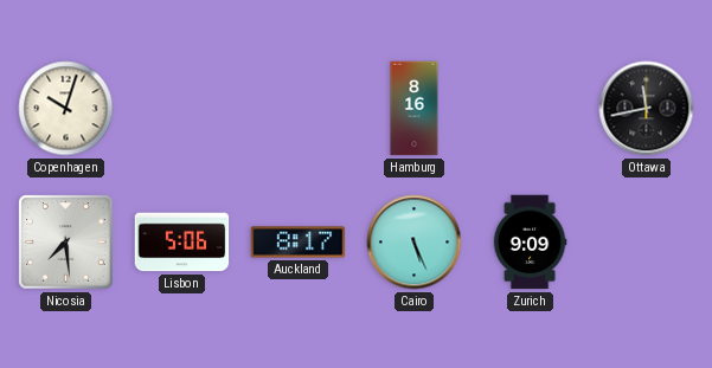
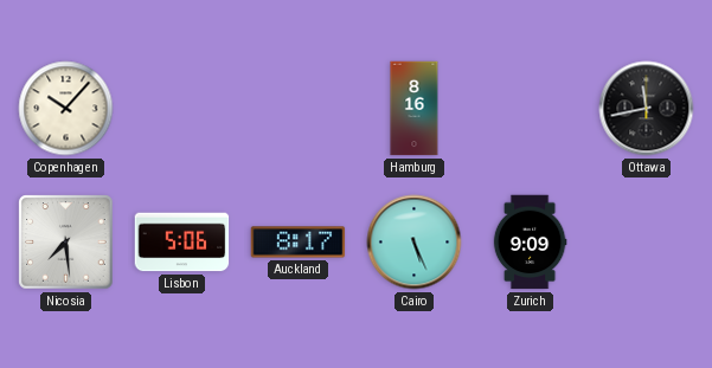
Copenhagen: 10:03 -> 10:07
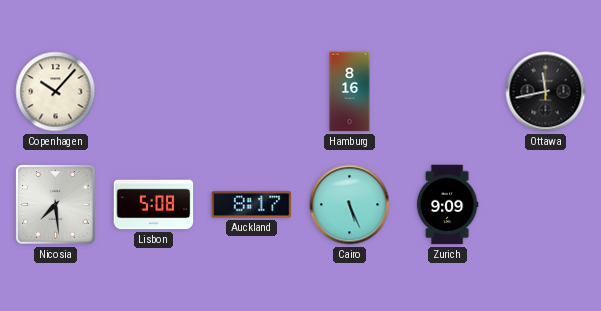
Lisbon: 5:06 -> 5:08
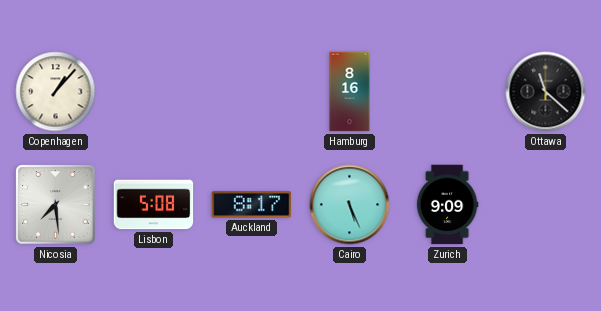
Copenhagen: 10:07 -> 1:07
Ottawa: 11:43 -> 11:22
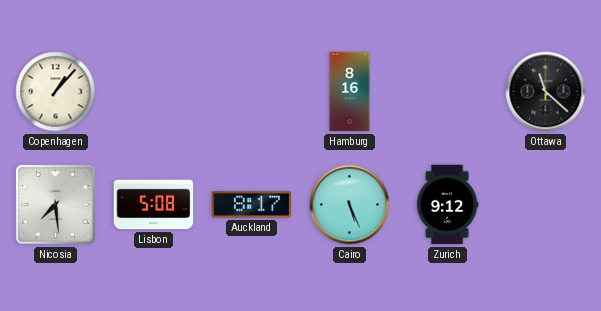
Zurich: 9:09 -> 9:12
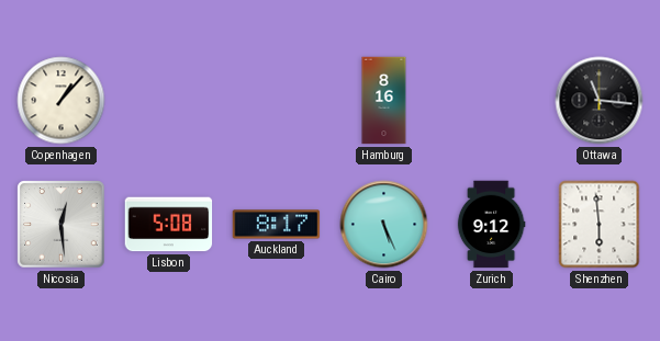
Ottawa: 11:22 -> 11:16
Nicosia: 7:29 -> 12:29
Shenzhen: none -> 5:59
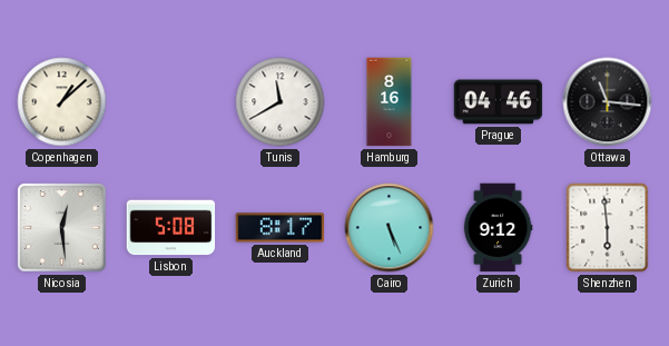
Copenhagen: 1:07 -> 1:08
Tunis: none -> 11:40
Prague: none -> 04:46
